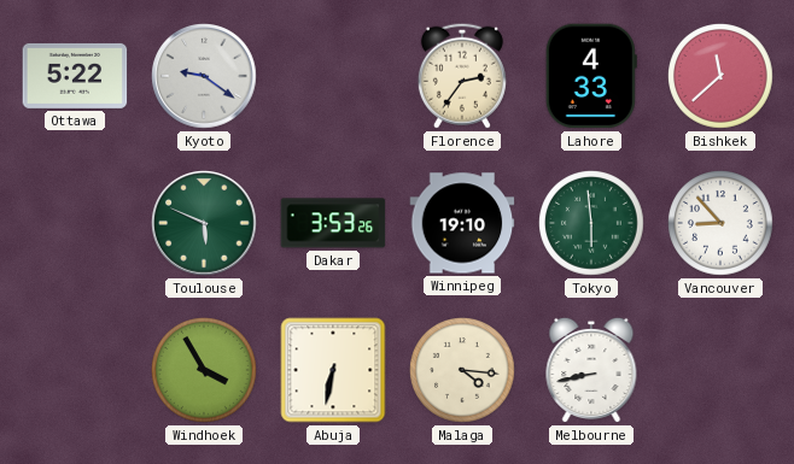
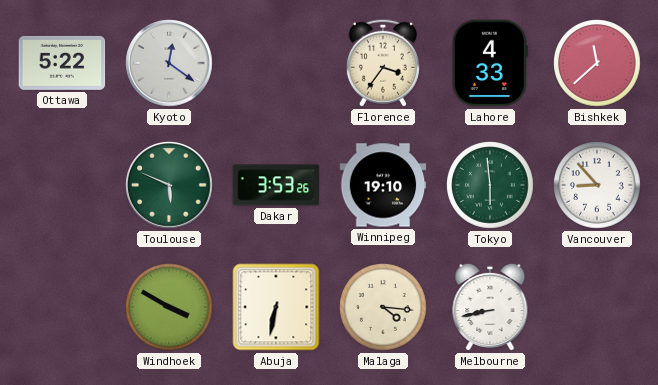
Kyoto: 9:21 -> 12:21
Florence: 2:36 -> 3:36
Windhoek: 3:55 -> 3:50
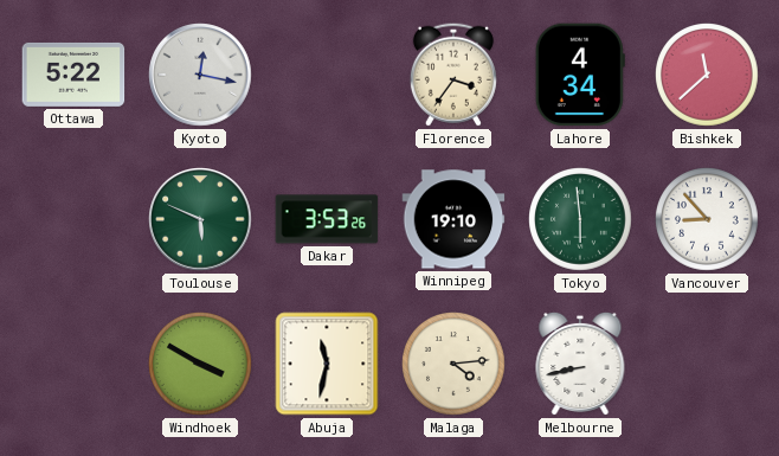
Kyoto: 12:21 -> 12:17
Lahore: 4:33 -> 4:34
Abuja: 6:32 -> 11:32
Malaga: 4:16 -> 4:14
